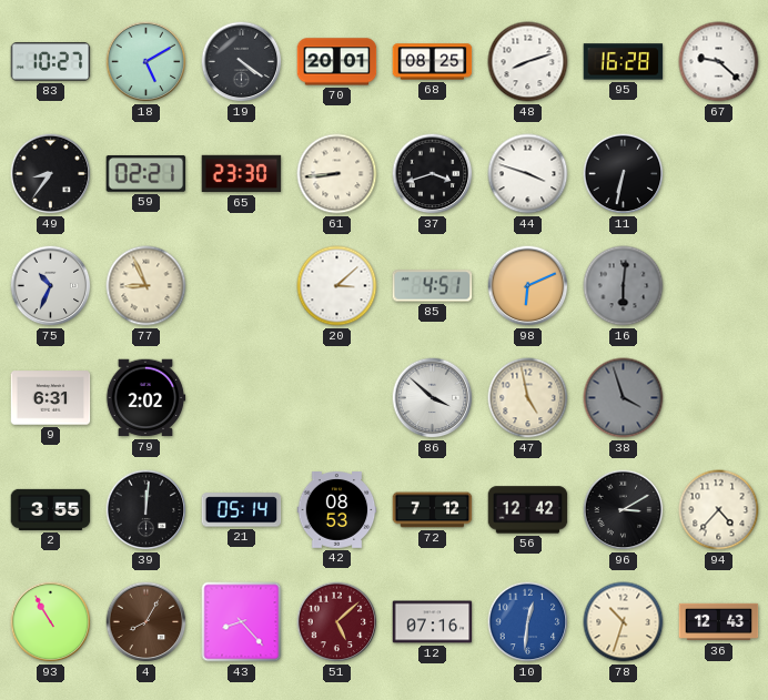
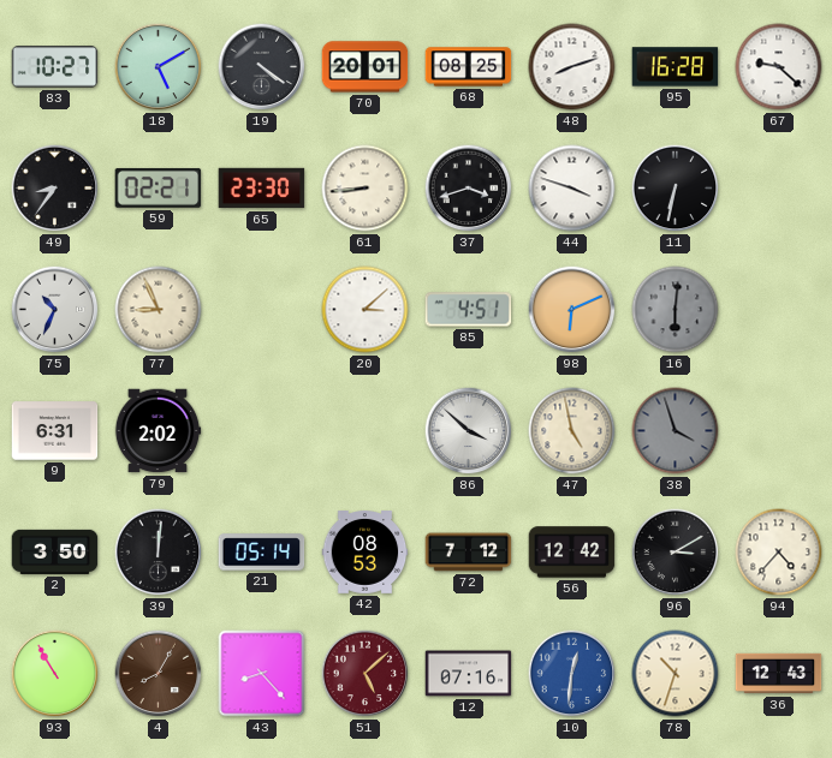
2: 3:55 -> 3:50
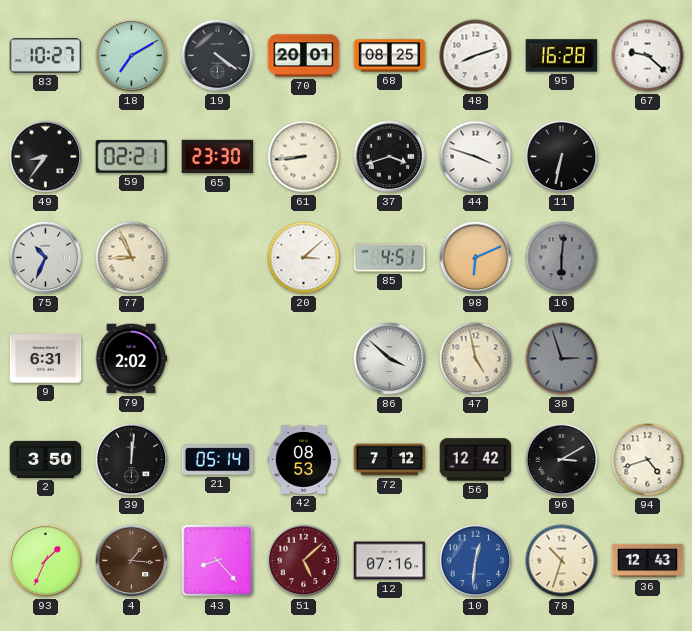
18: 5:10 -> 7:10
38: 3:57 -> 2:57
94: 4:37 -> 4:42
93: 10:55 -> 1:34
4: 8:05 -> 1:16
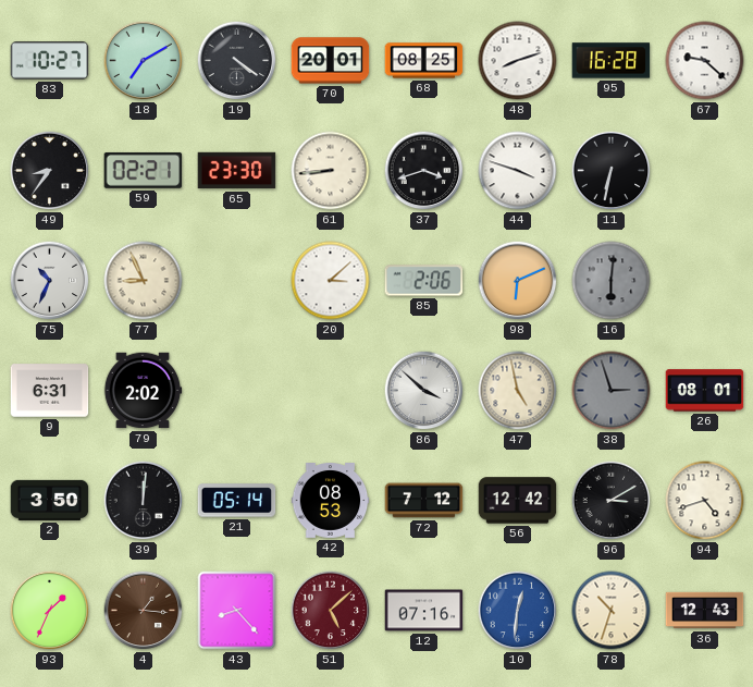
85: 4:51 -> 2:06
26: none -> 08:01
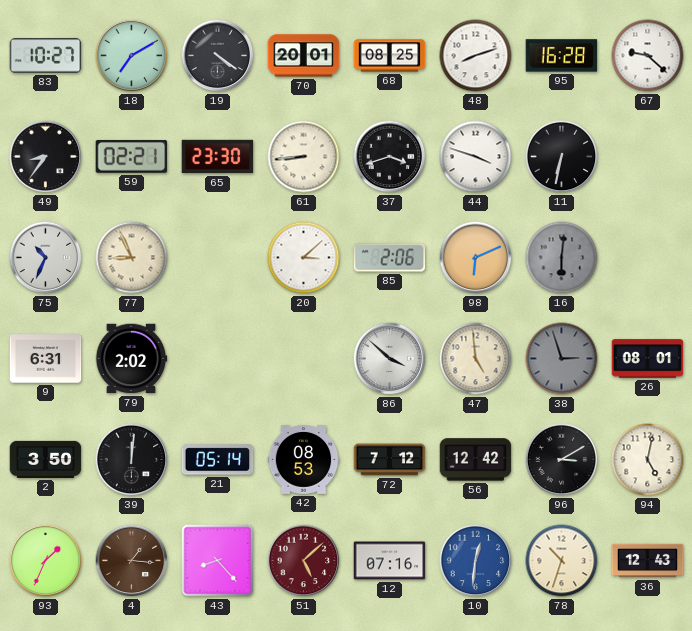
47: 4:58 -> 4:59
94: 4:42 -> 5:02
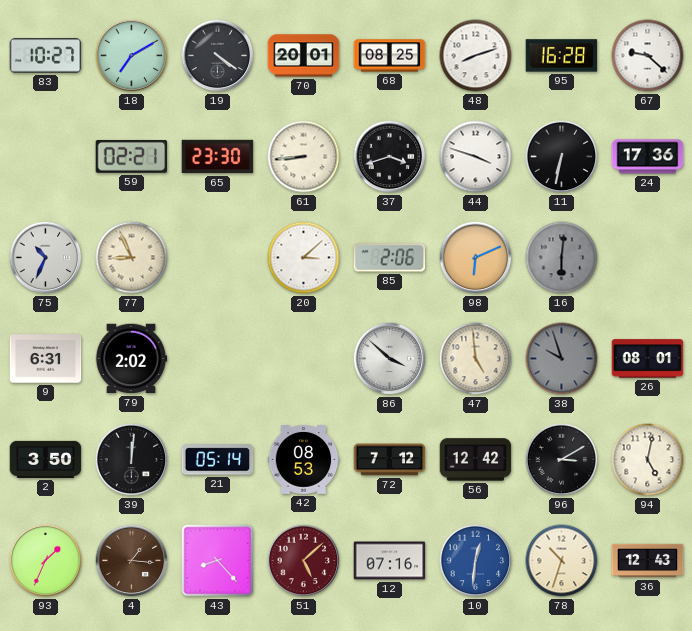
49: 8:36 -> none
24: none -> 17:36
38: 2:57 -> 9:57
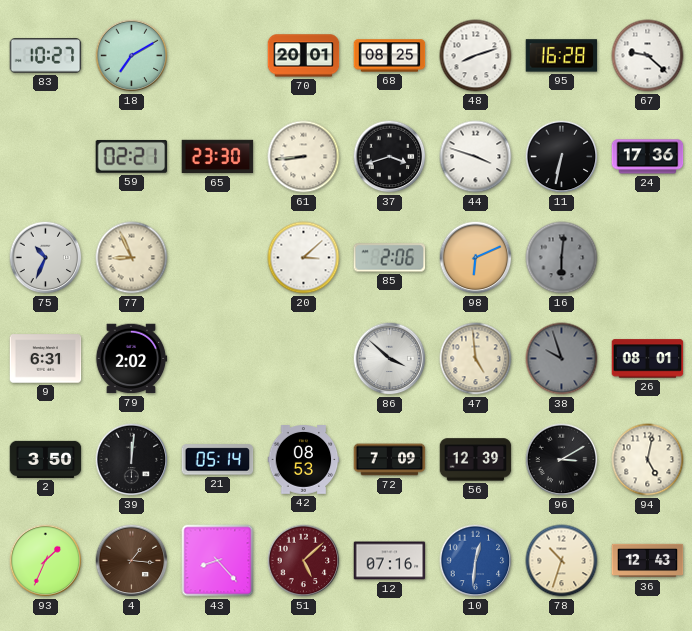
19: 4:21 -> none
72: 7:12 -> 7:09
56: 12:42 -> 12:39
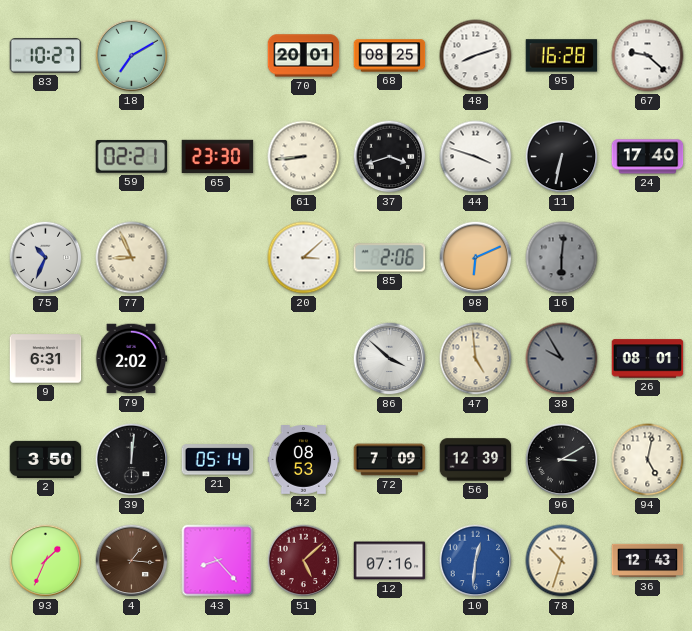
24: 17:36 -> 17:40
38: 9:57 -> 9:55
